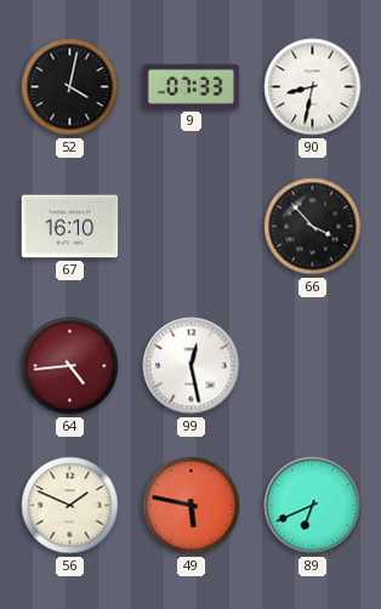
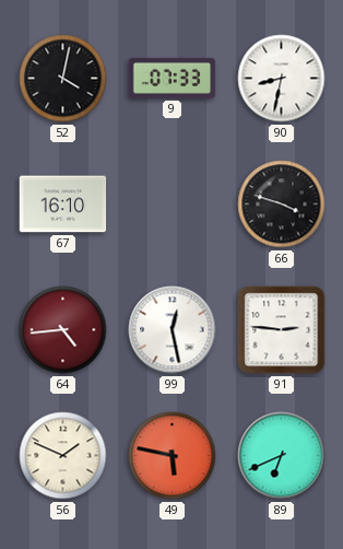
66: 3:53 -> 3:48
91: none -> 2:46
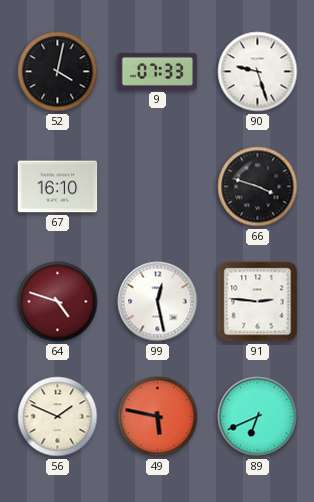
90: 8:32 -> 9:27
64: 4:44 -> 4:48
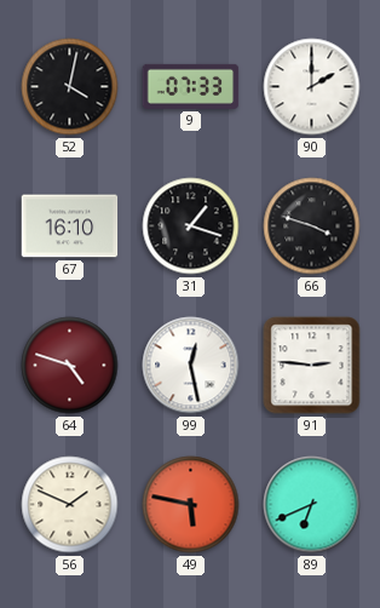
90: 9:27 -> 2:00
31: none -> 1:18
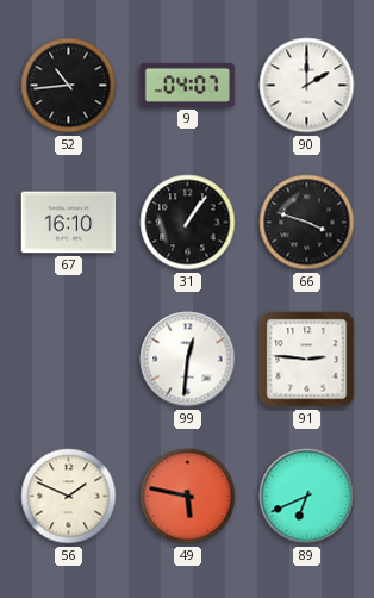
52: 4:02 -> 10:44
9: 07:33 -> 04:07
31: 1:18 -> 1:06
64: 4:48 -> none
99: 12:28 -> 12:31
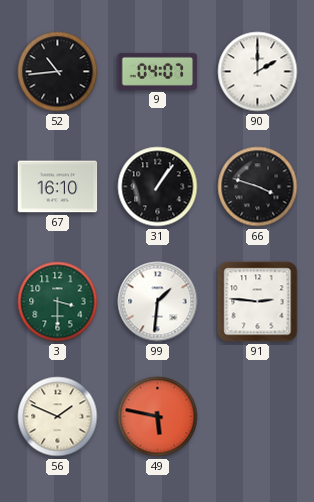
3: none -> 3:30
99: 12:31 -> 1:31
89: 6:41 -> none
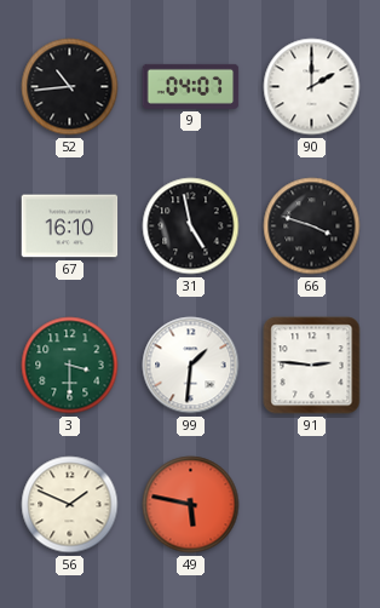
31: 1:06 -> 4:58
